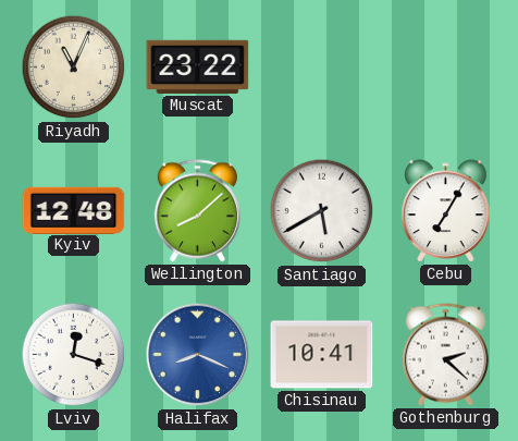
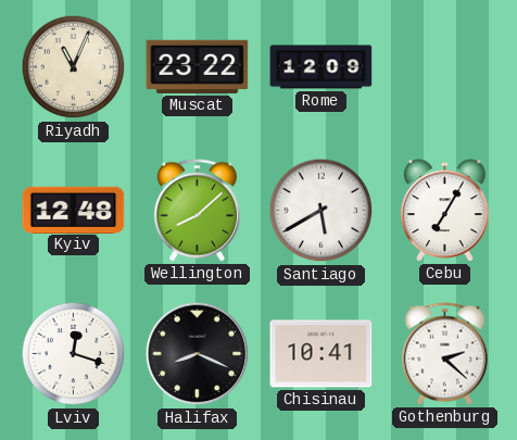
Rome: none -> 12:09
Halifax dial: blue -> black
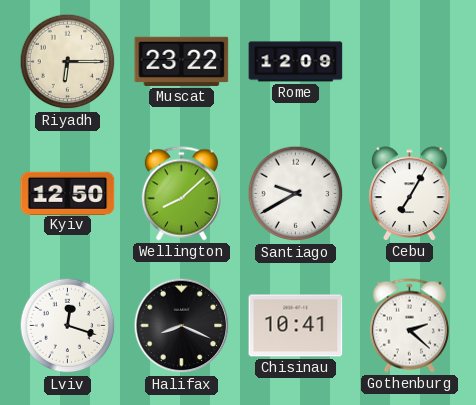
Riyadh: 11:04 -> 6:15
Kyiv: 12:48 -> 12:50
Santiago: 5:40 -> 9:40
